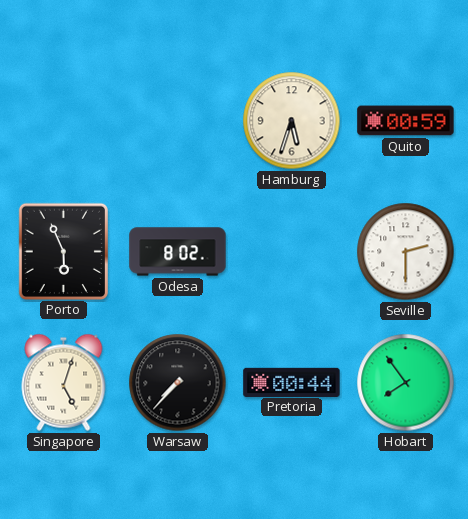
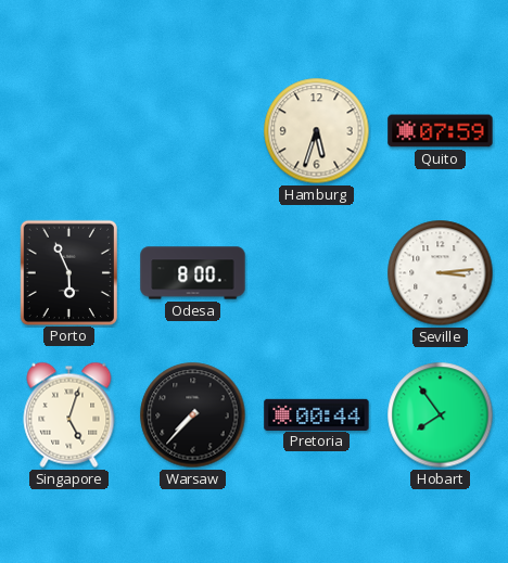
Quito: 00:59 -> 07:59
Odesa: 8:02 -> 8:00
Seville: 2:30 -> 3:14
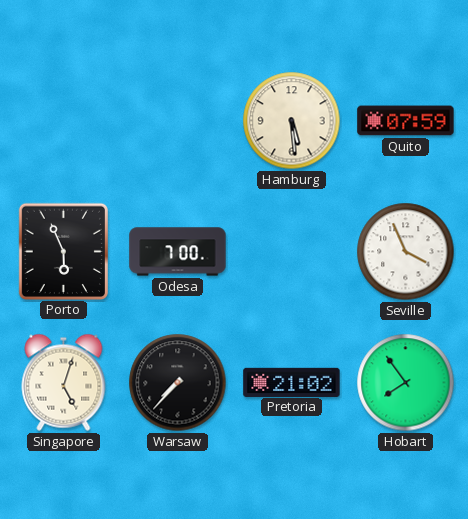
Hamburg: 5:33 -> 5:29
Odesa: 8:00 -> 7:00
Seville: 3:14 -> 3:56
Pretoria: 00:44 -> 21:02
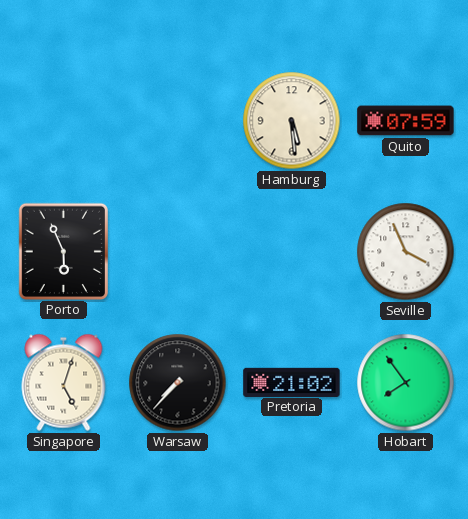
Odesa: 7:00 -> none
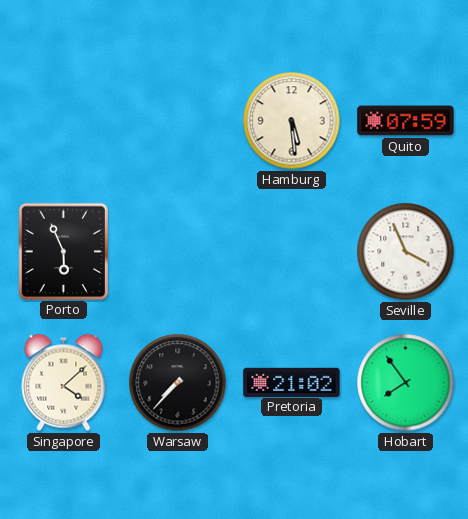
Singapore: 5:03 -> 4:08
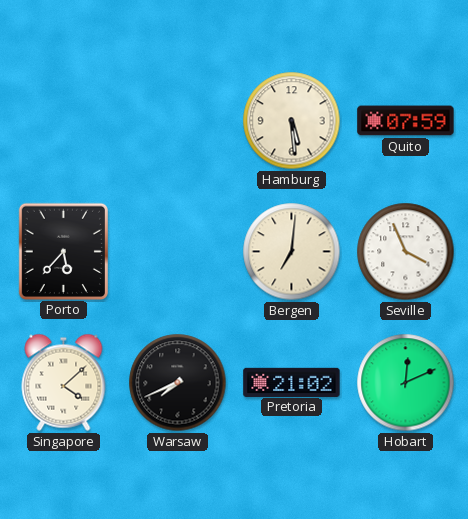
Porto: 5:56 -> 5:37
Bergen: none -> 7:01
Warsaw: 7:37 -> 7:41
Hobart: 7:54 -> 12:11
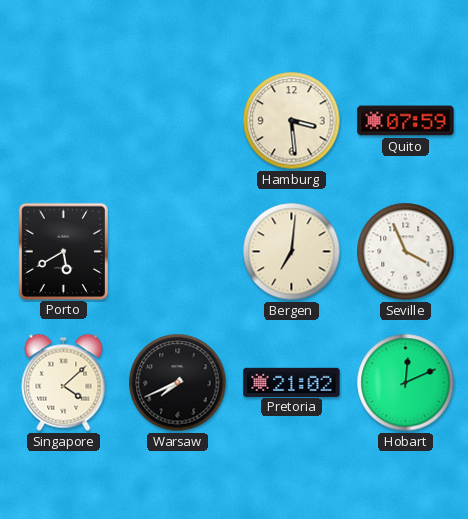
Hamburg: 5:29 -> 3:29
Porto: 5:37 -> 5:40
